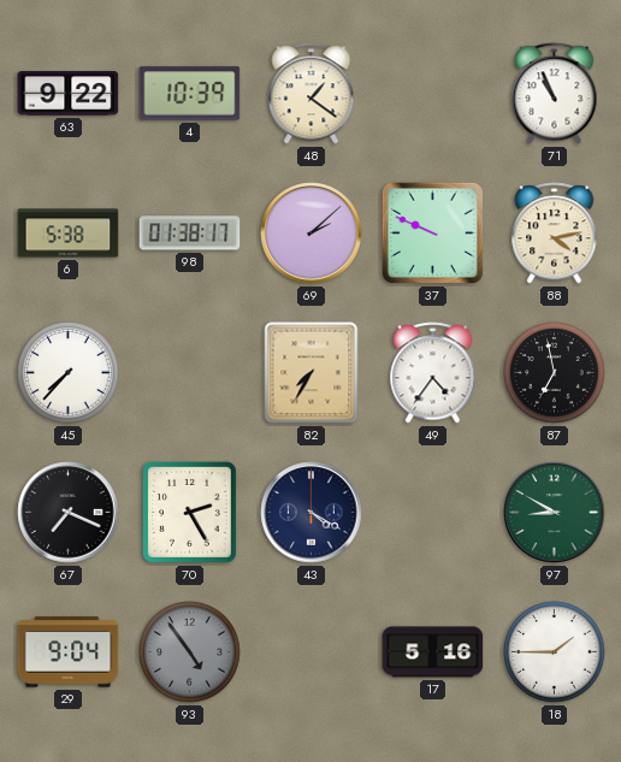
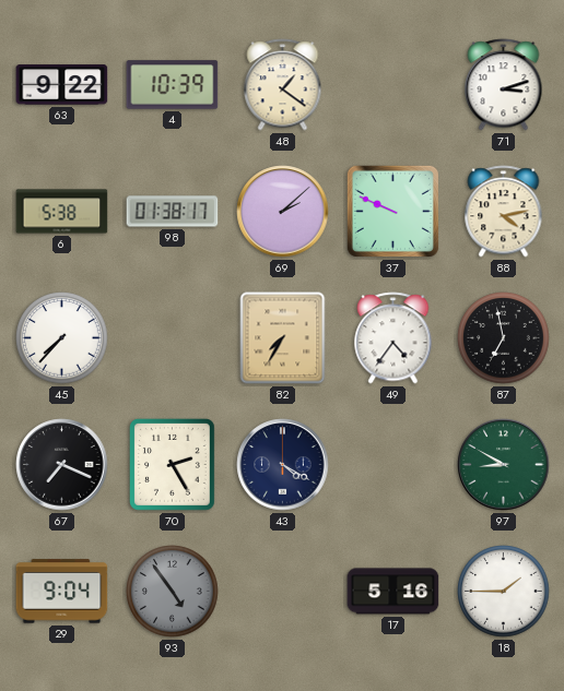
71: 10:56 -> 3:12
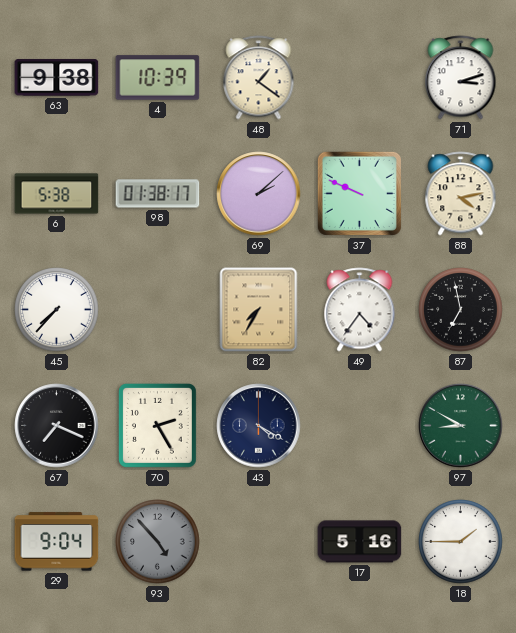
63: 9:22 -> 9:38
93: 4:54 -> 4:53
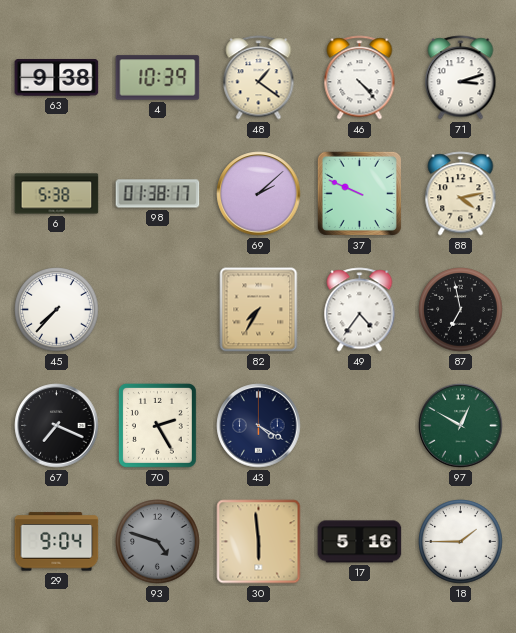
46: none -> 4:23
97: 8:50 -> 12:50
93: 4:53 -> 4:48
30: none -> 5:59
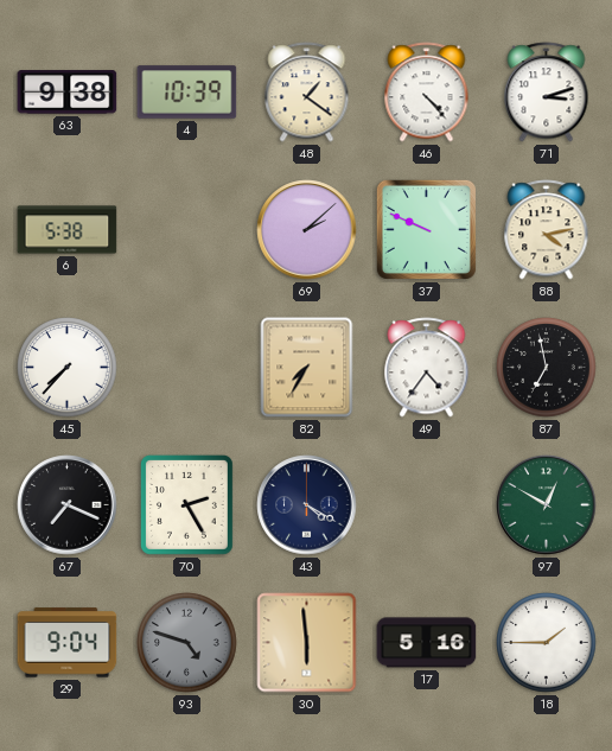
98: 01:38 -> none
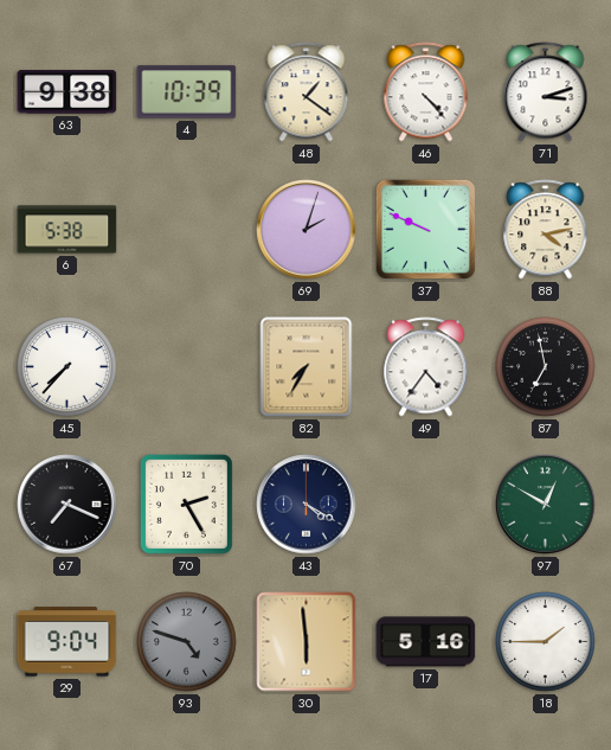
69: 2:08 -> 2:03
